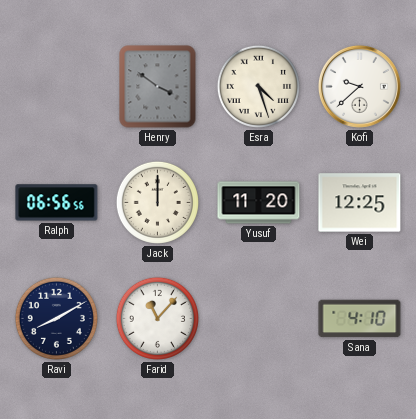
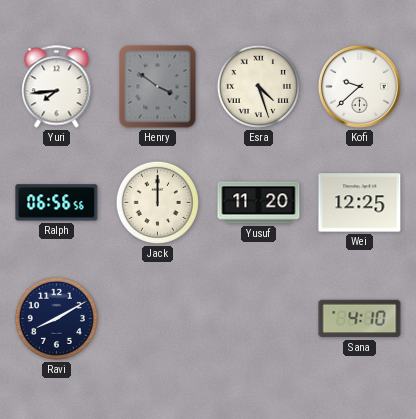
Yuri: none -> 7:44
Farid: 11:07 -> none
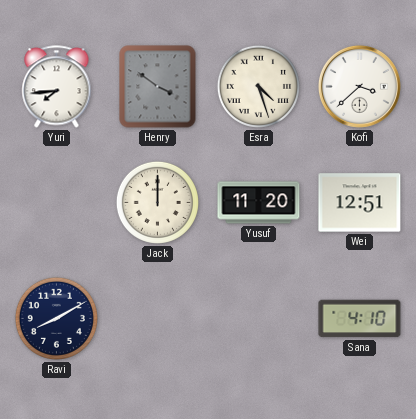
Kofi: 9:38 -> 3:38
Ralph: 06:56 -> none
Wei: 12:25 -> 12:51
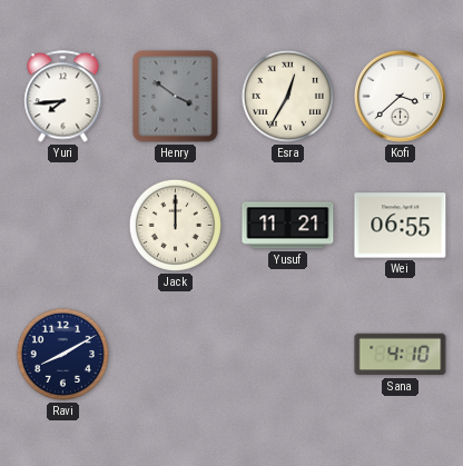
Esra: 4:27 -> 12:35
Yusuf: 11:20 -> 11:21
Wei: 12:51 -> 06:55
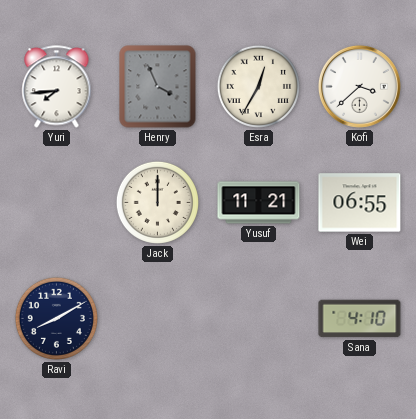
Henry: 3:51 -> 3:56
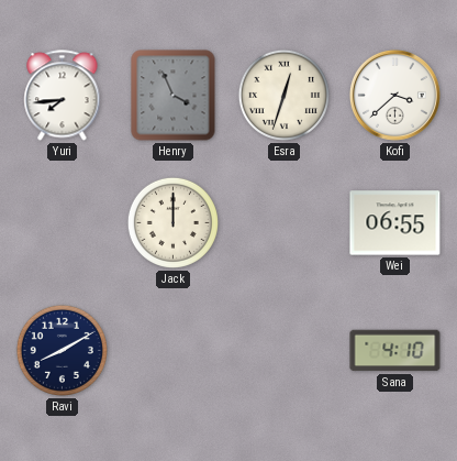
Esra: 12:35 -> 12:33
Yusuf: 11:21 -> none
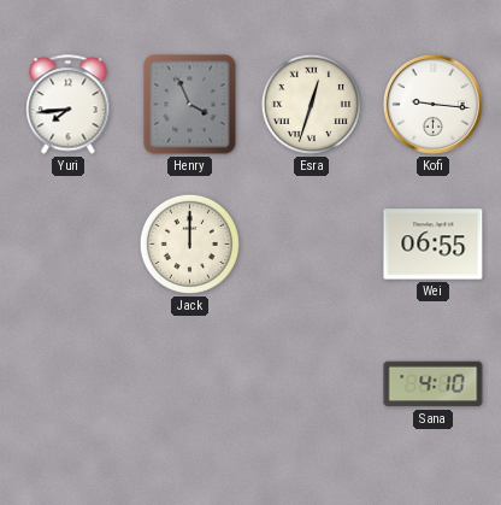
Kofi: 3:38 -> 9:16
Ravi: 8:10 -> none
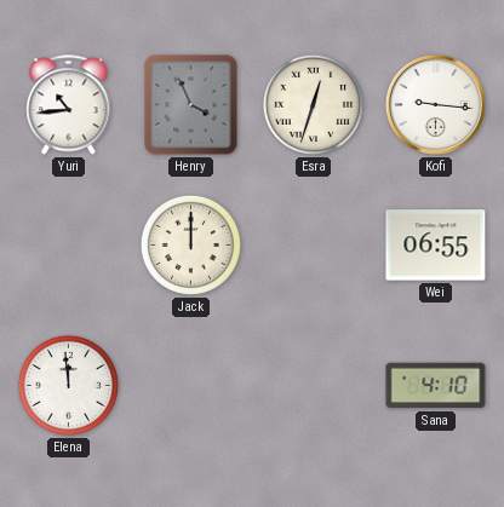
Yuri: 7:44 -> 10:44
Elena: none -> 11:59
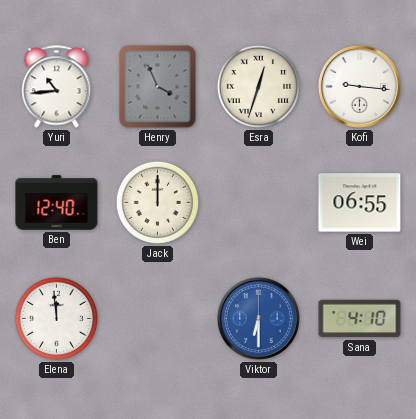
Ben: none -> 12:40
Viktor: none -> 6:30
